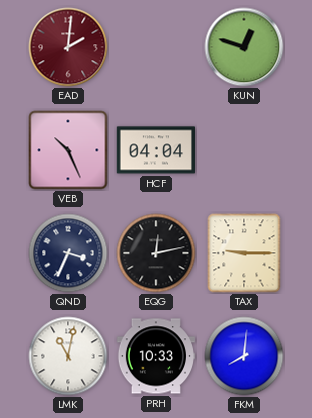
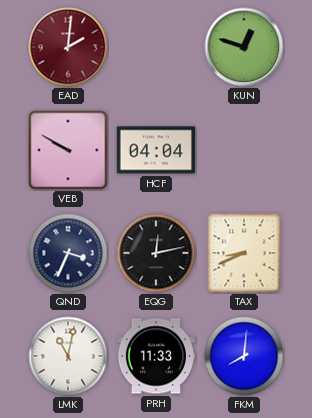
VEB: 10:26 -> 9:50
TAX: 9:15 -> 8:41
PRH: 10:33 -> 11:33
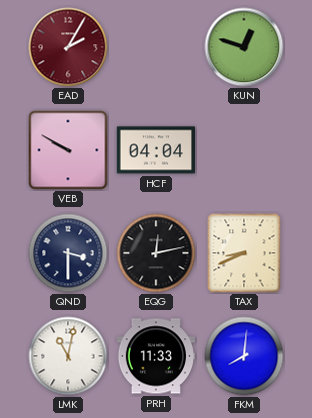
EAD: 2:01 -> 2:05
QND: 3:34 -> 3:30
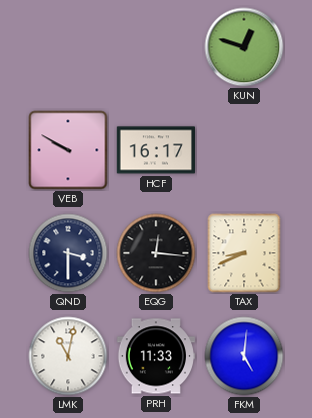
EAD: 2:05 -> none
HCF: 04:04 -> 16:17
EQG: 12:13 -> 12:16
FKM: 8:01 -> 5:01
